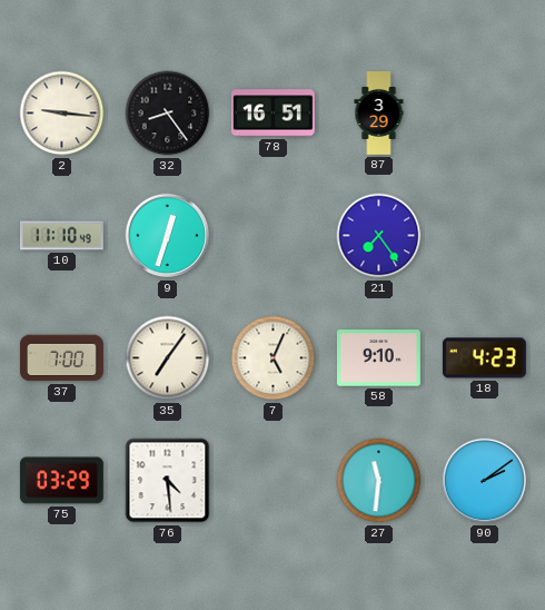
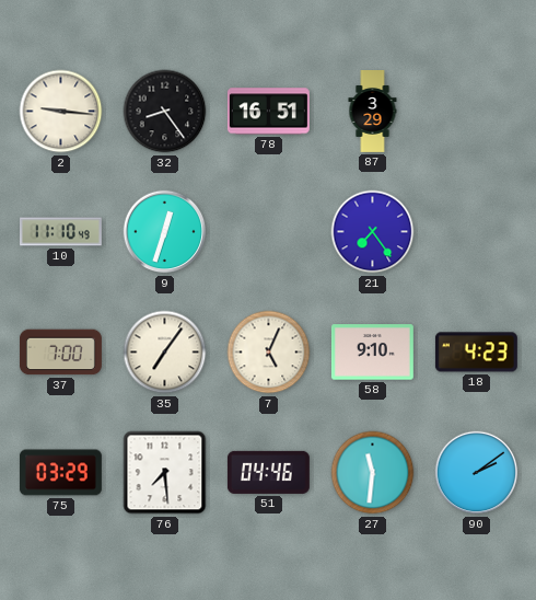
76: 4:29 -> 7:29
51: none -> 04:46
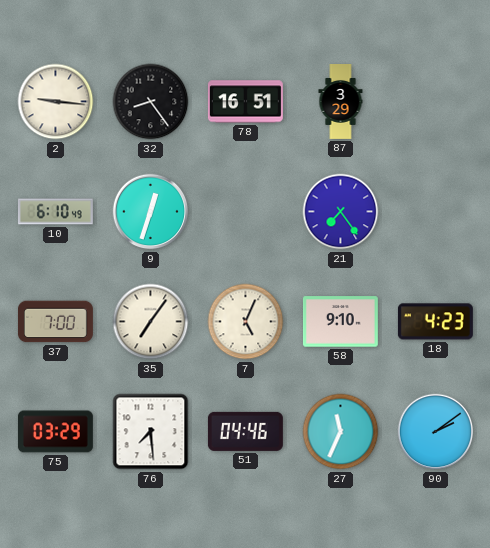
10: 11:10 -> 6:10
27: 11:31 -> 11:34
